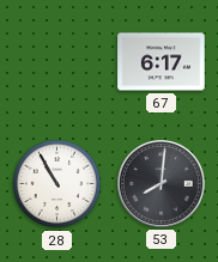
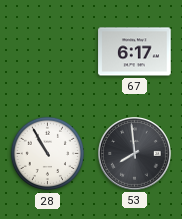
53: 8:01 -> 7:59
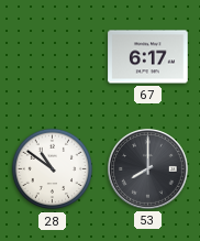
28: 10:55 -> 10:51
53: 7:59 -> 8:00
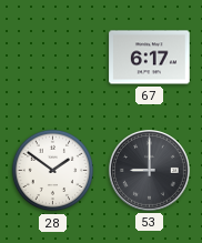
28: 10:51 -> 1:51
53: 8:00 -> 9:00
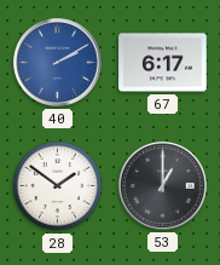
40: none -> 2:10
53: 9:00 -> 1:00
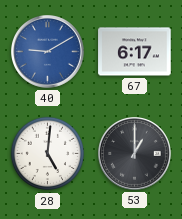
40: 2:10 -> 9:10
28: 1:51 -> 5:01
